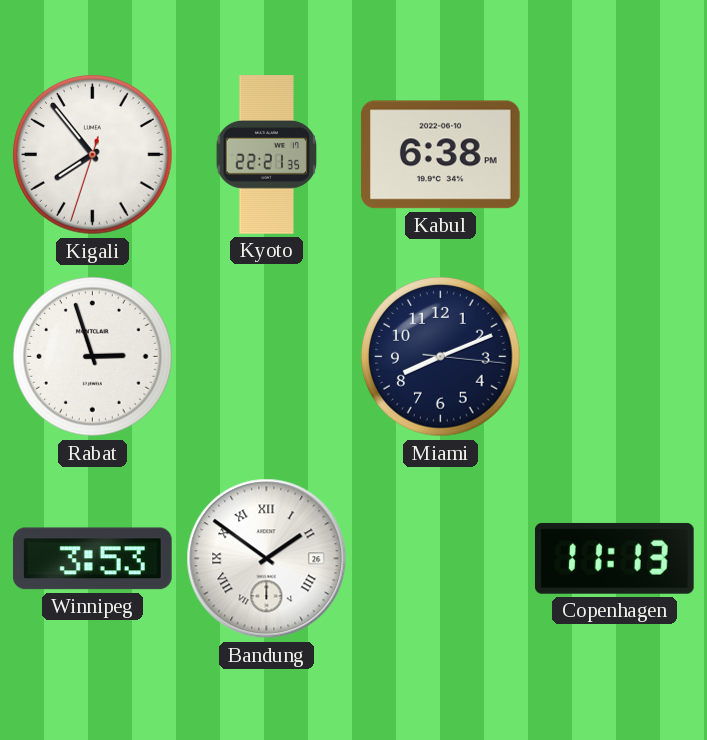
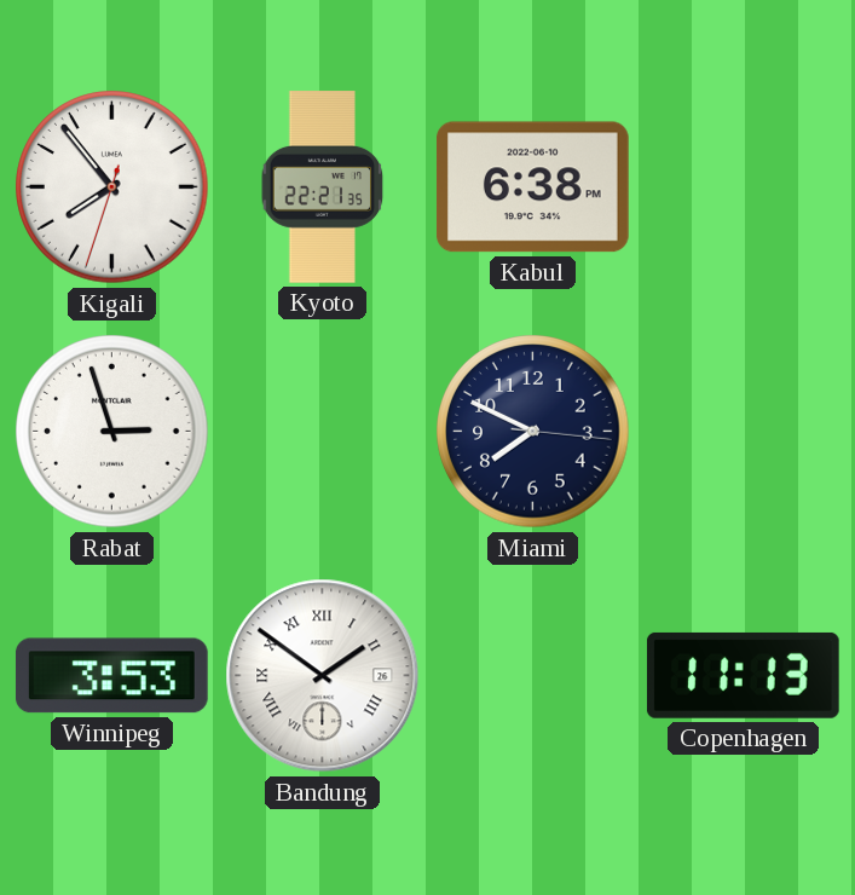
Miami: 8:11 -> 7:49
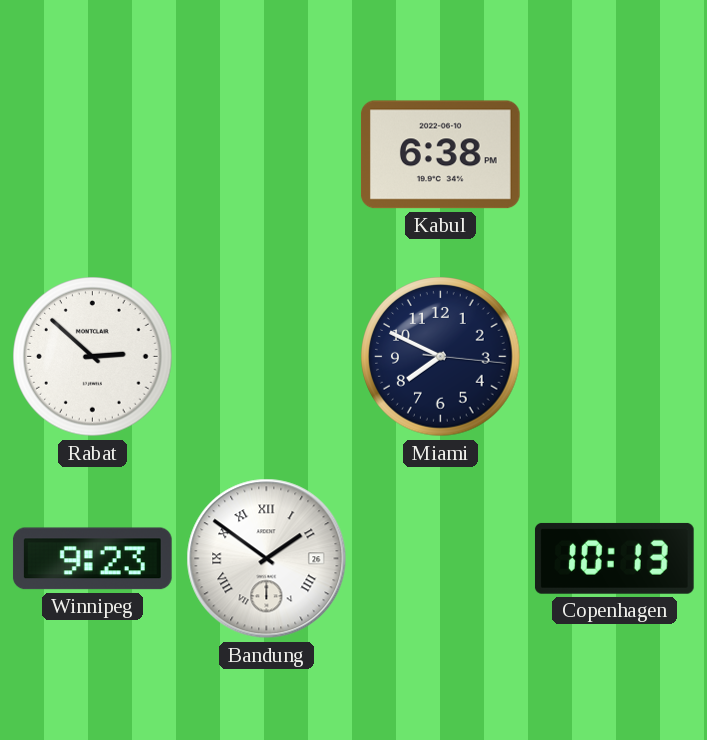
Kigali: 7:53 -> none
Kyoto: 22:21 -> none
Rabat: 2:57 -> 2:52
Winnipeg: 3:53 -> 9:23
Copenhagen: 11:13 -> 10:13
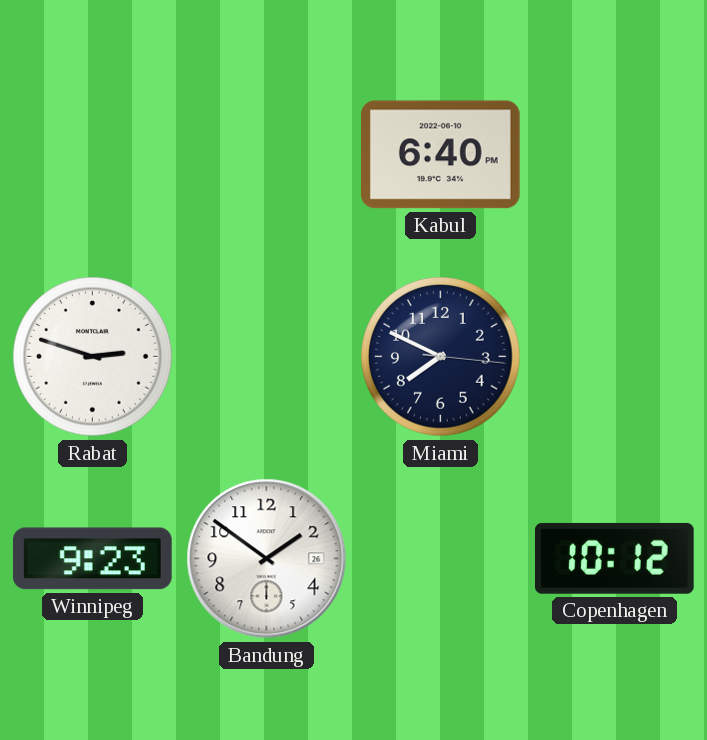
Kabul: 6:38 -> 6:40
Rabat: 2:52 -> 2:48
Bandung numerals: Roman -> Arabic
Copenhagen: 10:13 -> 10:12
